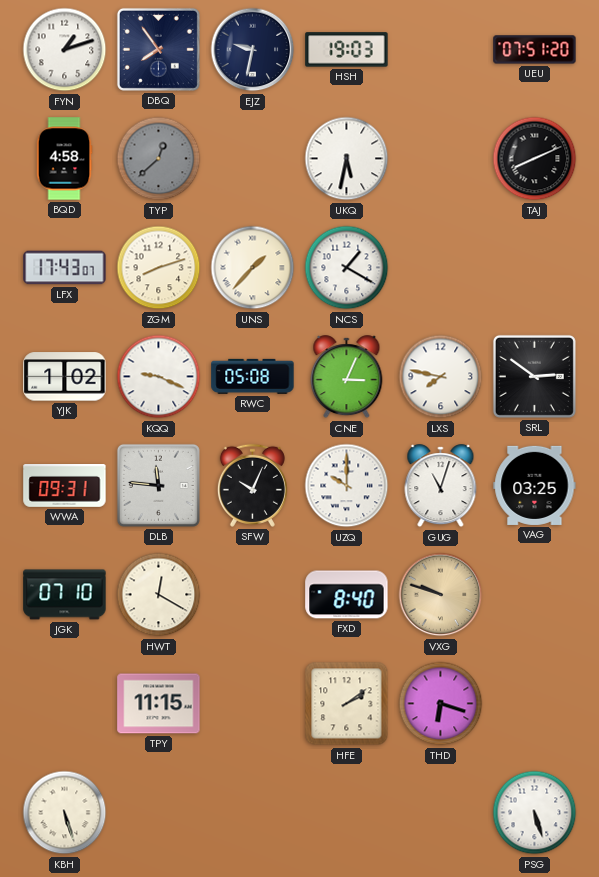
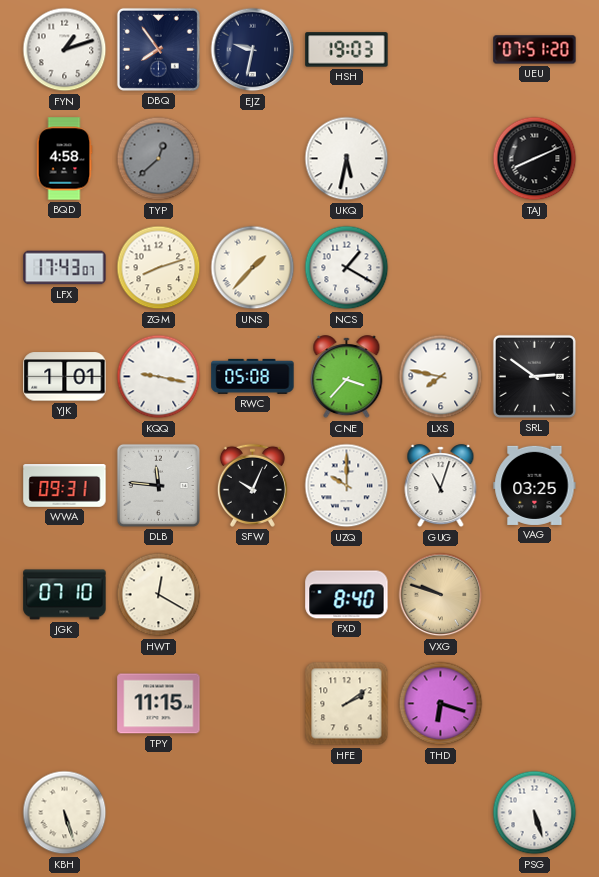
YJK: 1:02 -> 1:01
KQQ: 9:19 -> 9:17
CNE: 3:04 -> 3:37
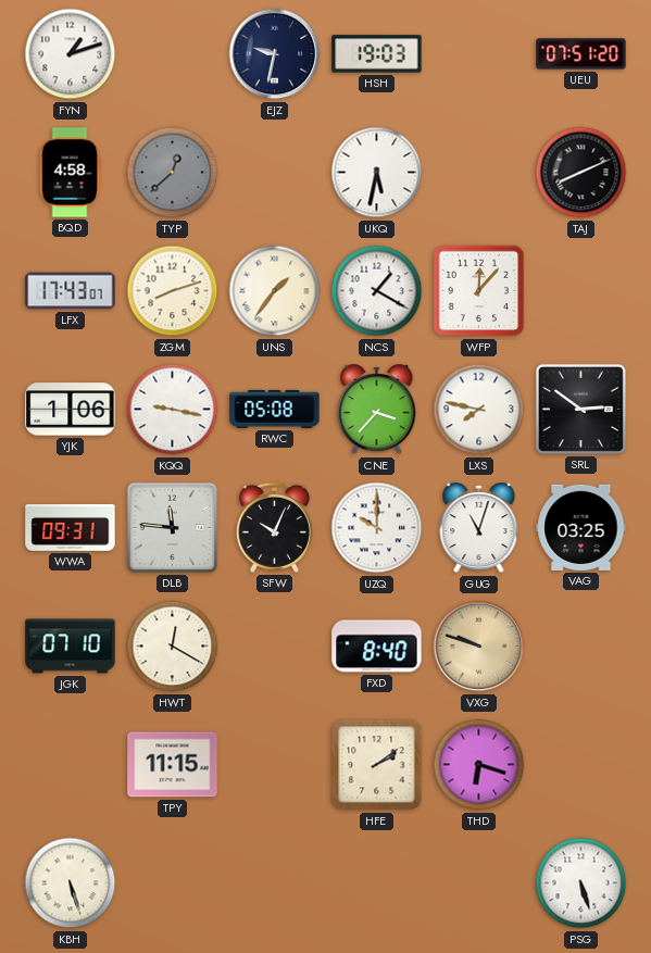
DBQ: 7:54 -> none
UNS: 1:37 -> 1:36
WFP: none -> 12:07
YJK: 1:01 -> 1:06
